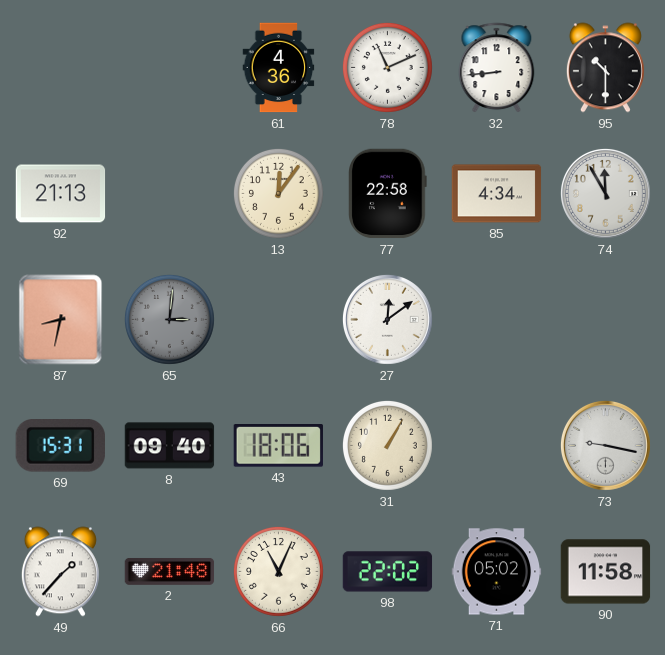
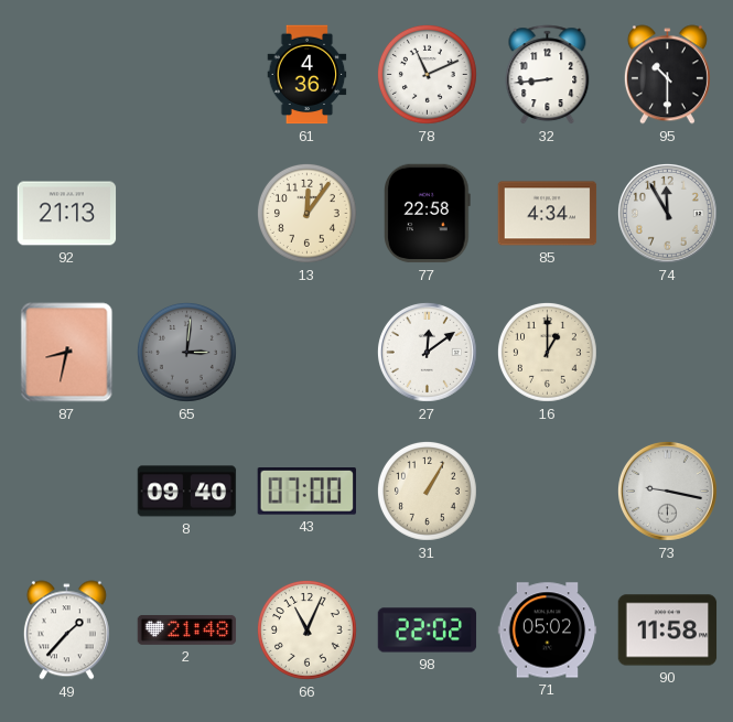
16: none -> 1:00
69: 15:31 -> none
43: 18:06 -> 07:00
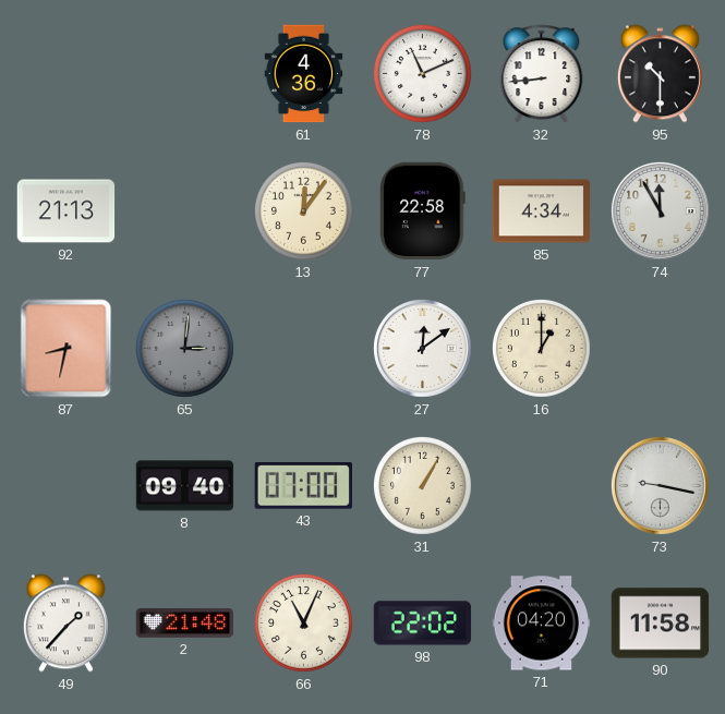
71: 05:02 -> 04:20
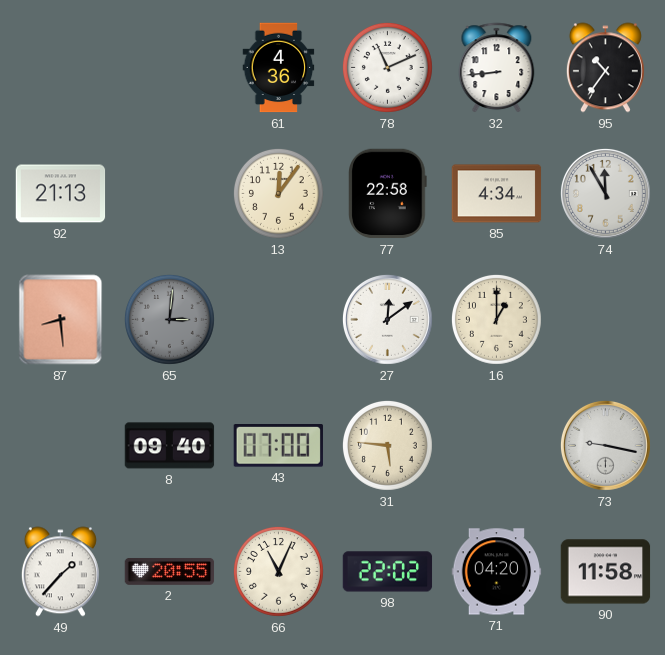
95: 10:30 -> 10:36
87: 8:32 -> 8:29
31: 1:05 -> 5:46
2: 21:48 -> 20:55
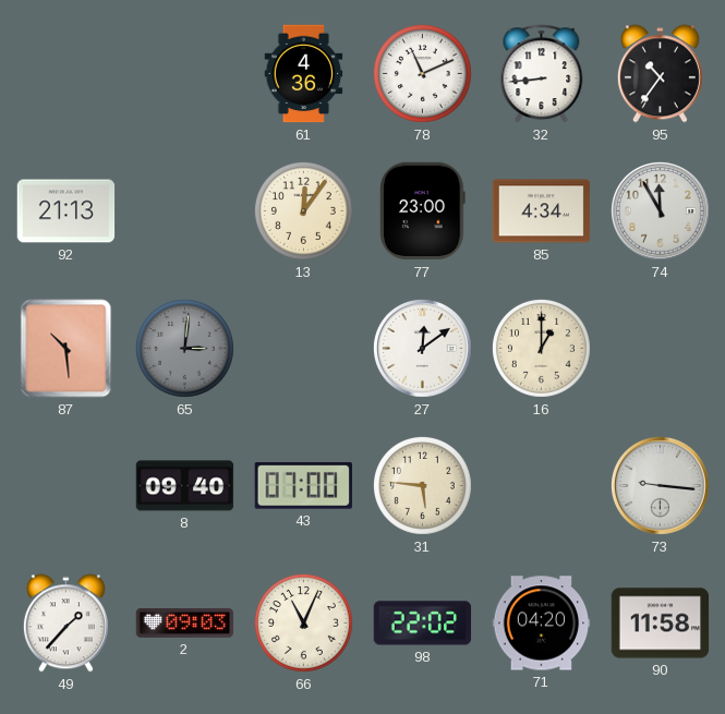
77: 22:58 -> 23:00
87: 8:29 -> 10:29
73: 9:17 -> 9:16
2: 20:55 -> 09:03
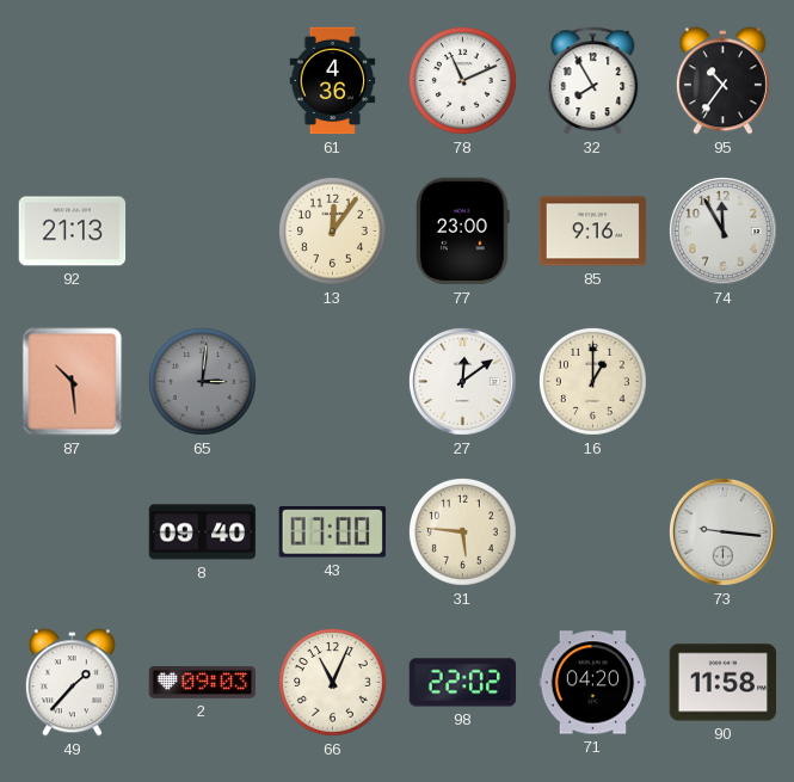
32: 8:44 -> 7:55
85: 4:34 -> 9:16
